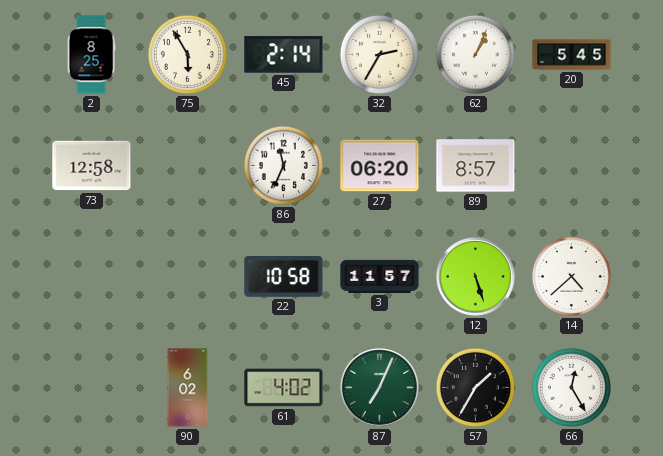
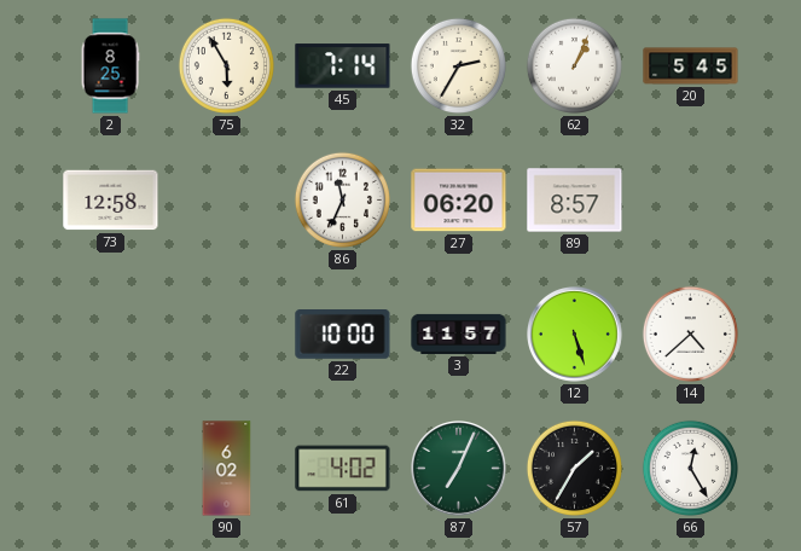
45: 2:14 -> 7:14
22: 10:58 -> 10:00
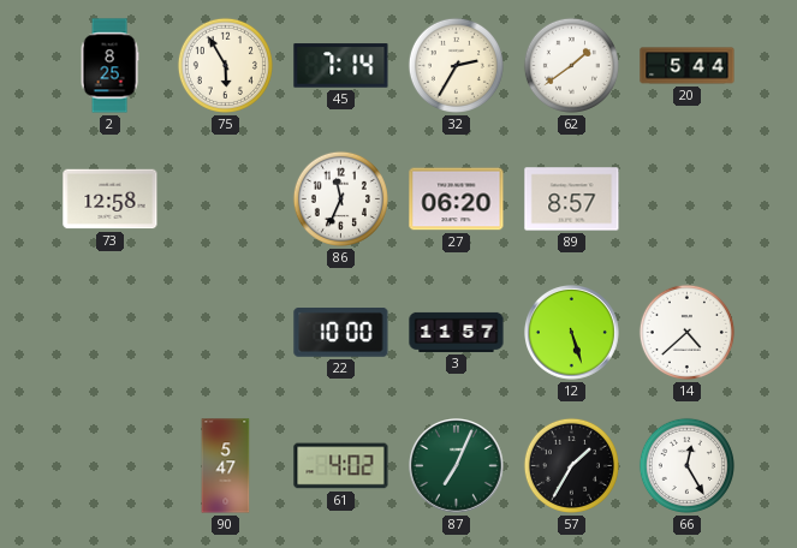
62: 1:04 -> 1:39
20: 5:45 -> 5:44
90: 6:02 -> 5:47
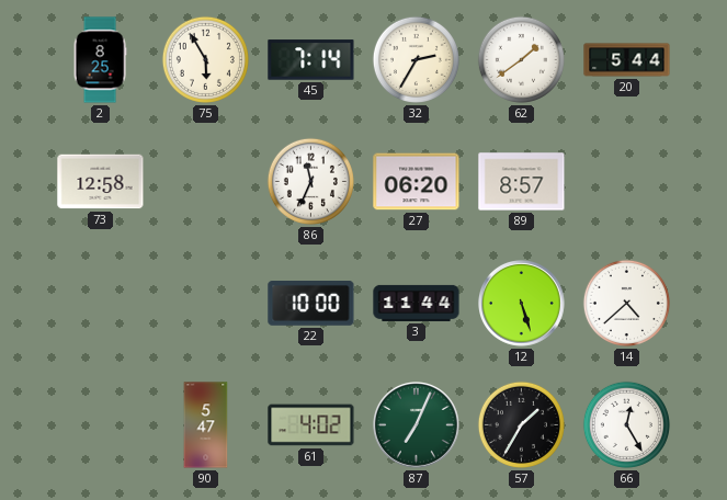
3: 11:57 -> 11:44
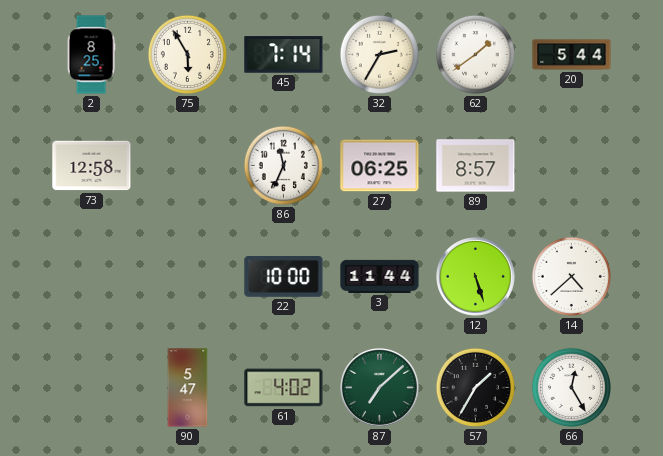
27: 06:20 -> 06:25
87: 7:04 -> 7:08
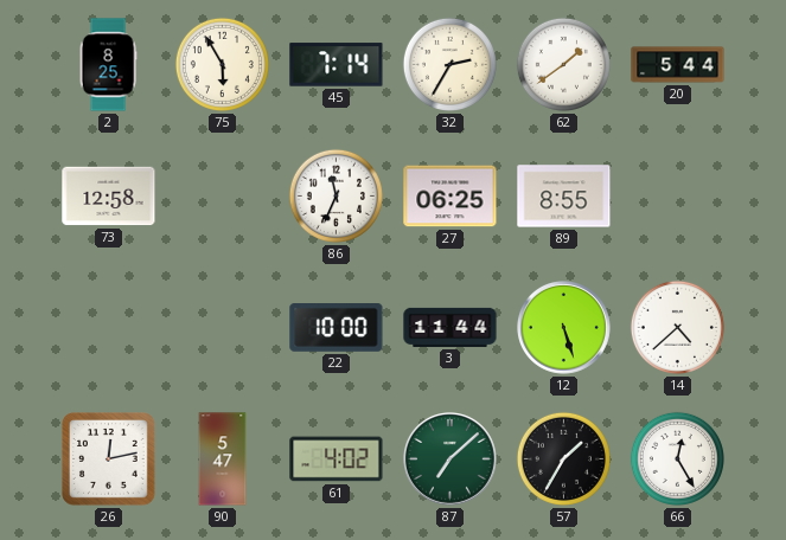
89: 8:57 -> 8:55
26: none -> 12:13
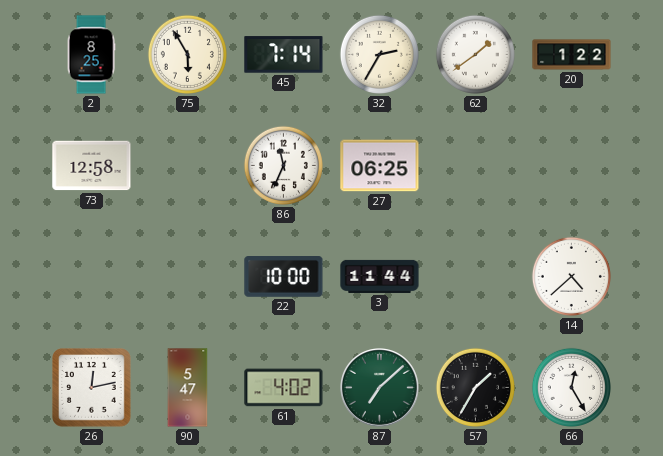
20: 5:44 -> 1:22
89: 8:55 -> none
12: 5:27 -> none
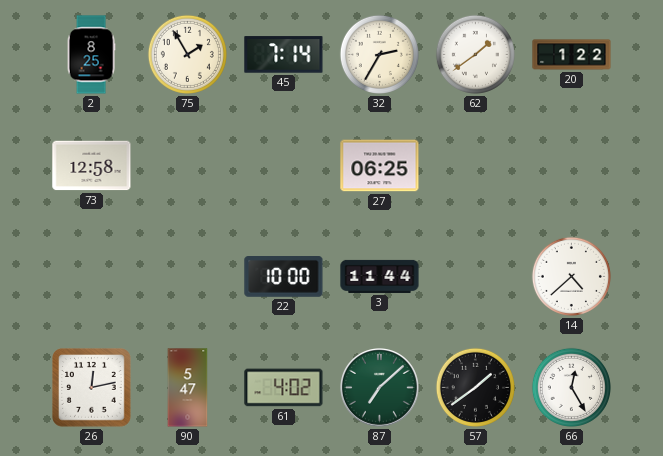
75: 5:55 -> 1:55
86: 11:34 -> none
57: 1:35 -> 1:39
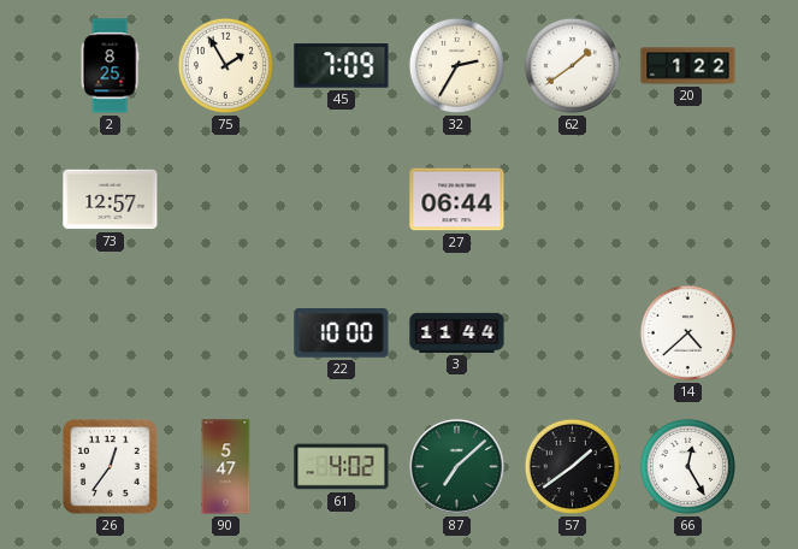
45: 7:14 -> 7:09
73: 12:58 -> 12:57
27: 06:25 -> 06:44
26: 12:13 -> 12:36
